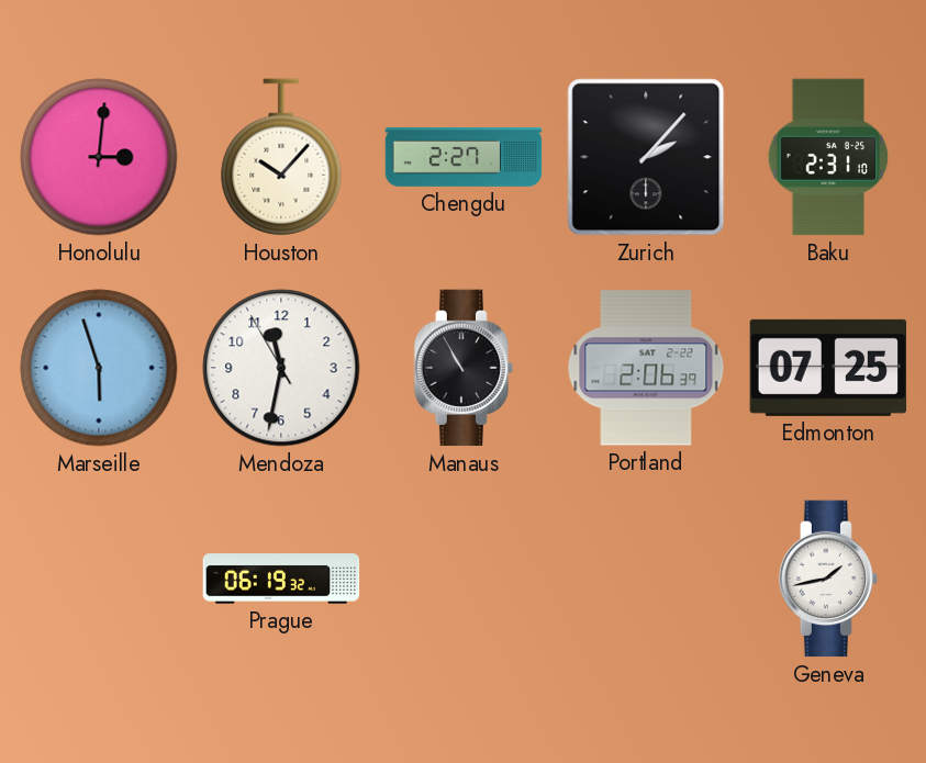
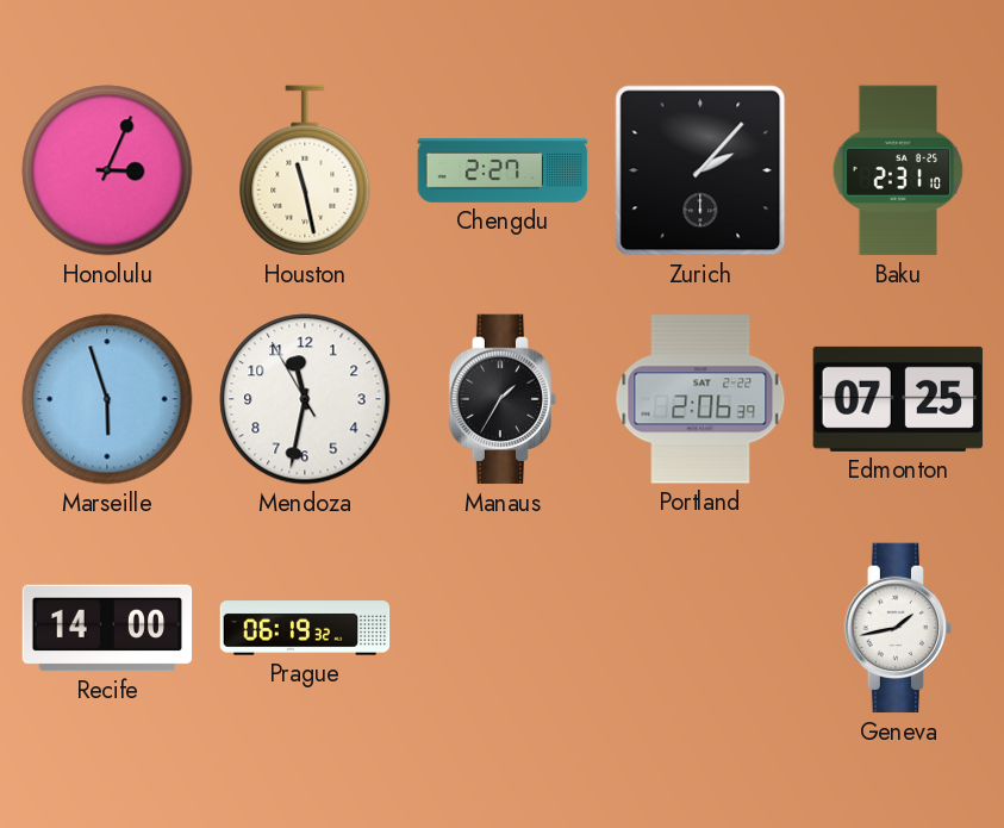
Honolulu: 3:01 -> 3:04
Houston: 10:07 -> 11:28
Manaus: 10:55 -> 1:35
Recife: none -> 14:00
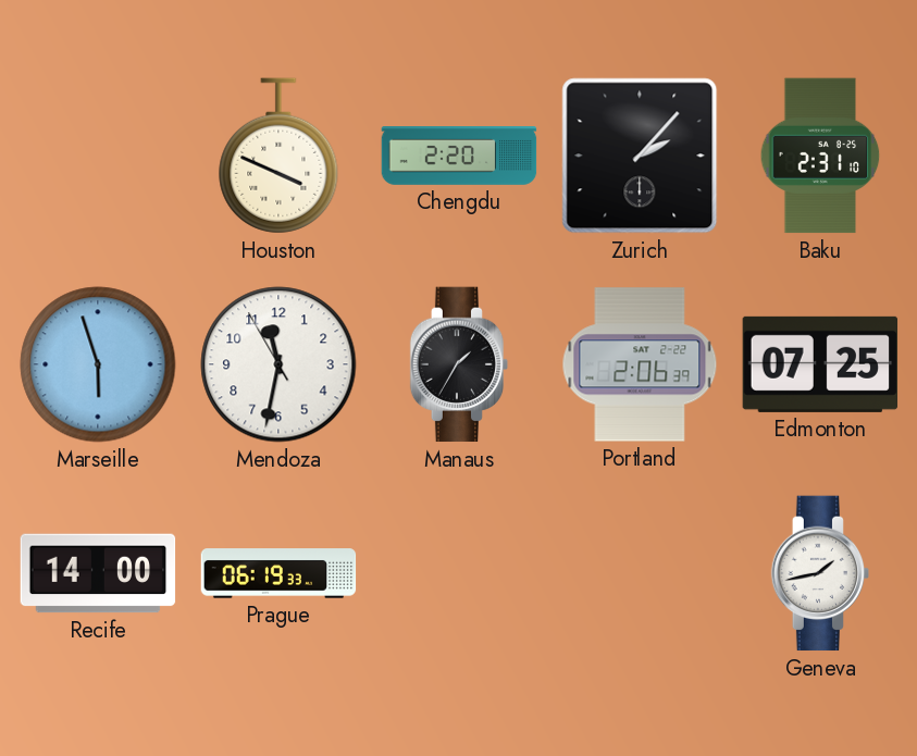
Honolulu: 3:04 -> none
Houston: 11:28 -> 3:49
Chengdu: 2:27 -> 2:20
Prague: 06:19:32 -> 06:19:33
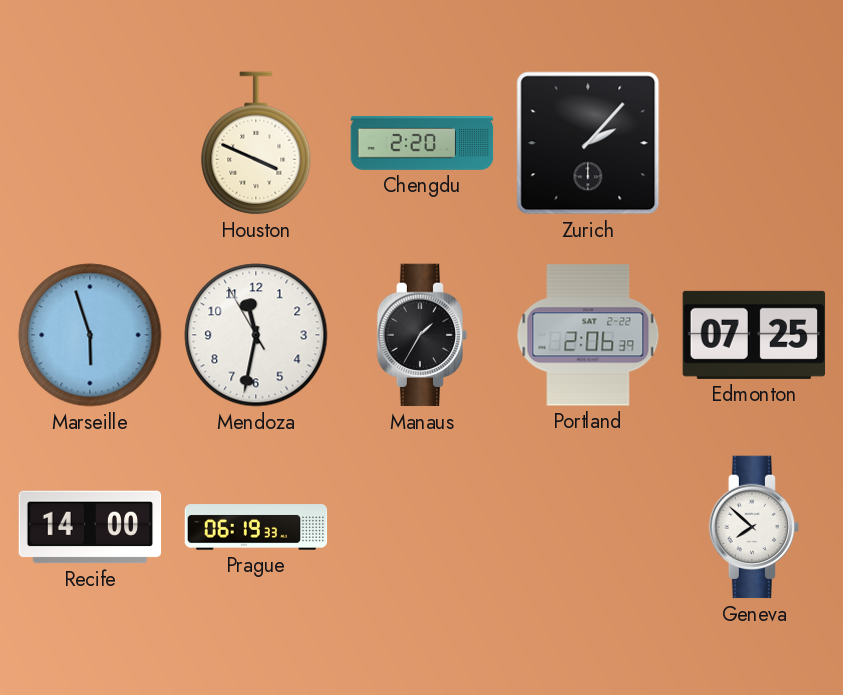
Baku: 2:31 -> none
Geneva: 1:43 -> 7:52
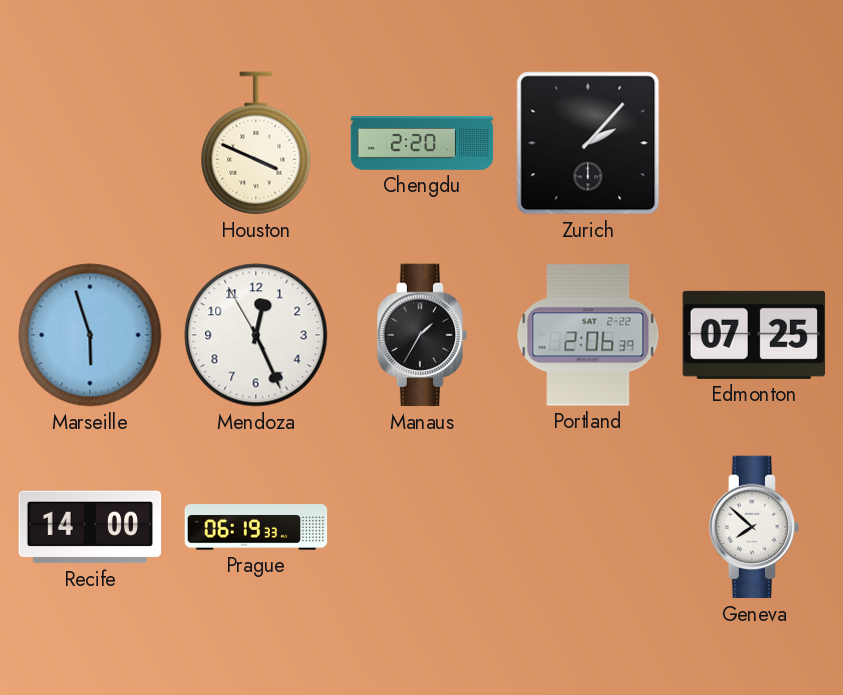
Mendoza: 11:31 -> 12:25
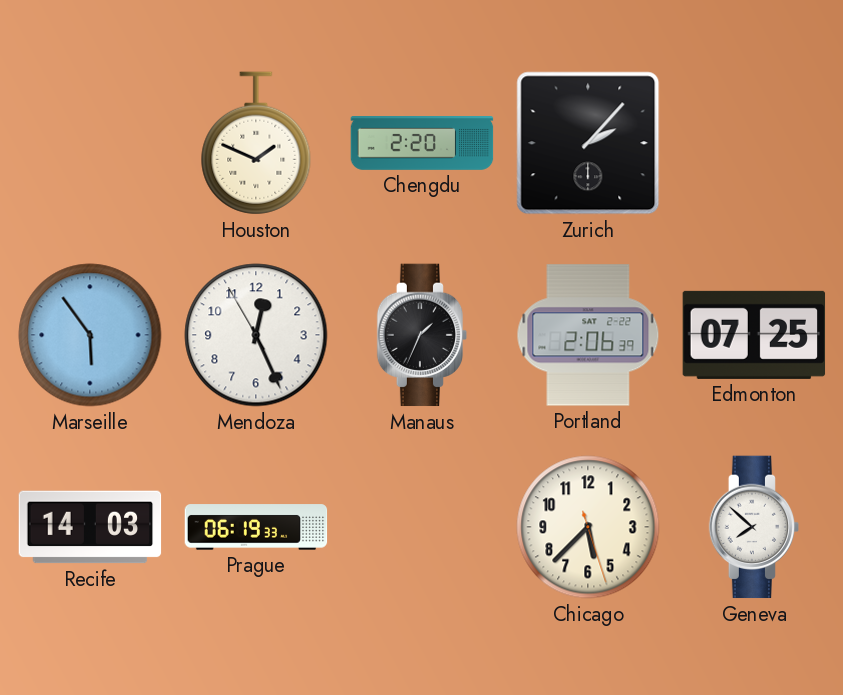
Houston: 3:49 -> 1:49
Marseille: 5:57 -> 5:54
Manaus: 1:35 -> 1:34
Recife: 14:00 -> 14:03
Chicago: none -> 5:37
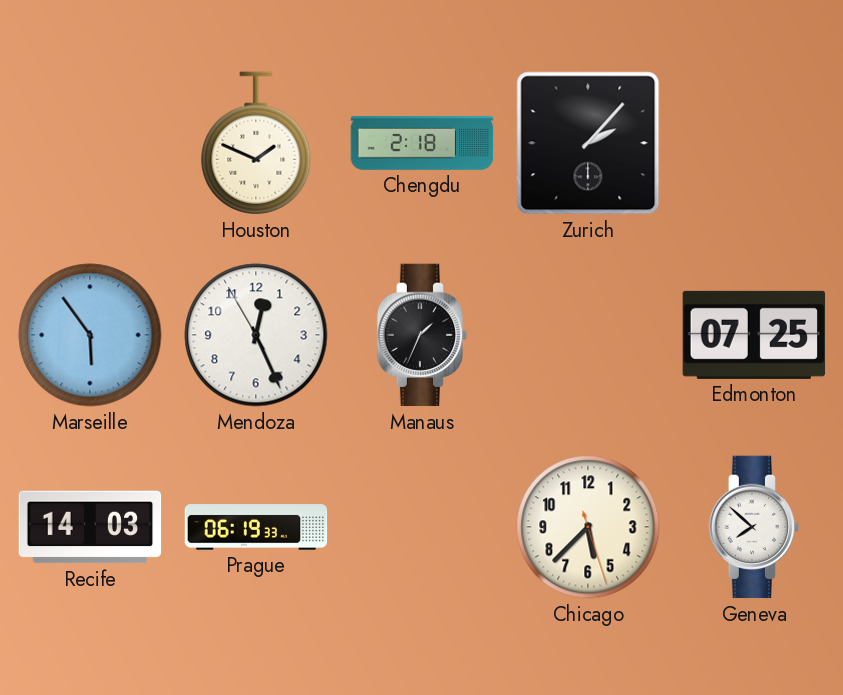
Chengdu: 2:20 -> 2:18
Portland: 2:06 -> none
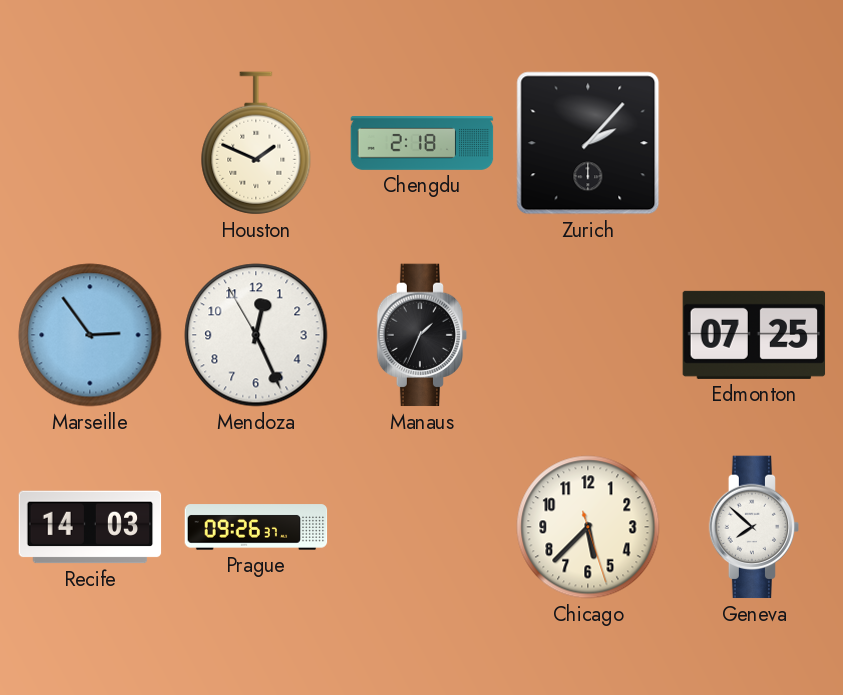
Marseille: 5:54 -> 2:54
Prague: 06:19 -> 09:26
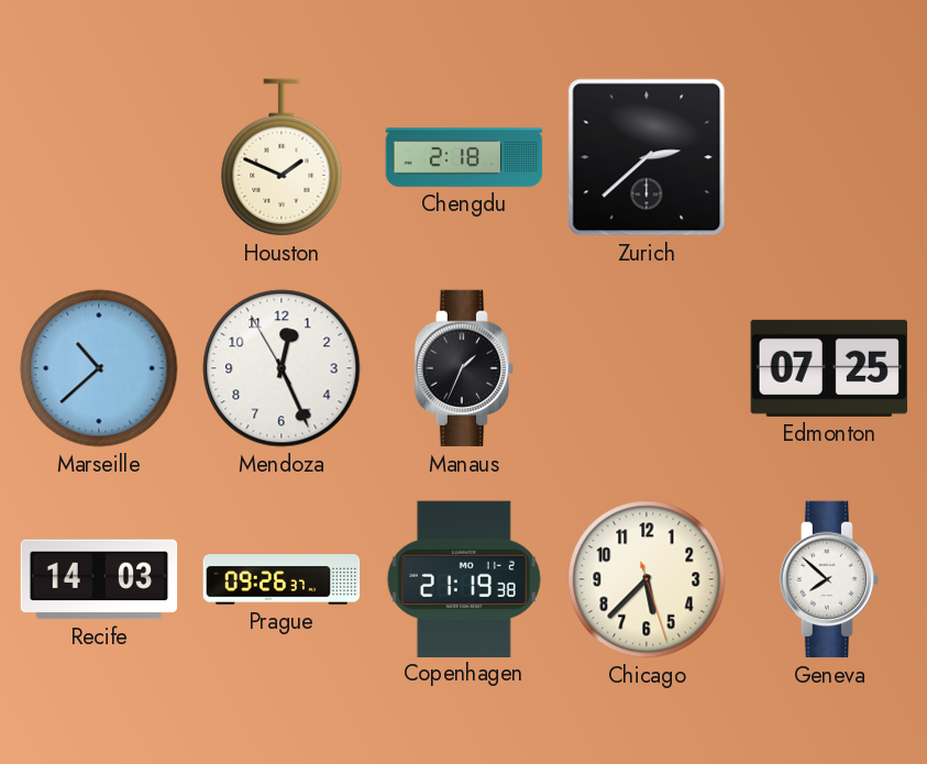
Zurich: 2:07 -> 2:38
Marseille: 2:54 -> 10:38
Copenhagen: none -> 21:19
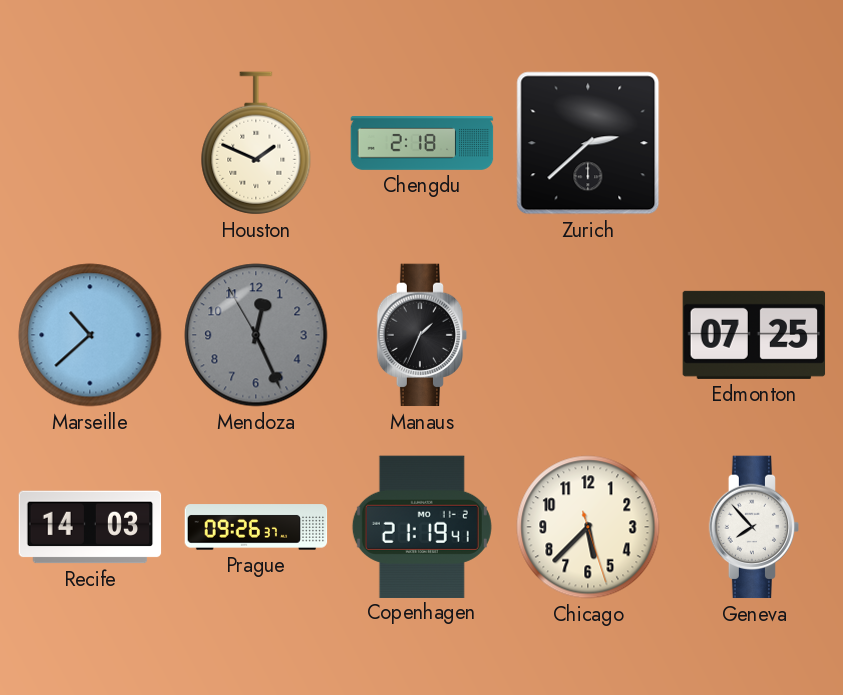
Mendoza dial: white -> grey
Copenhagen: 21:19:38 -> 21:19:41
Geneva: 7:52 -> 7:53
